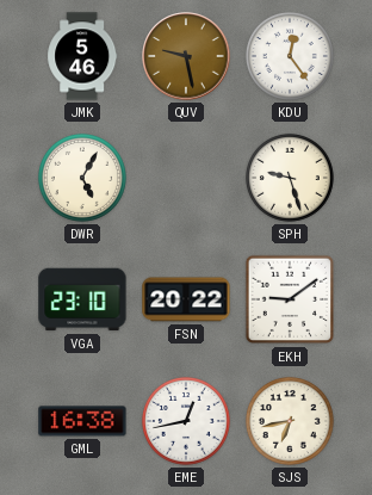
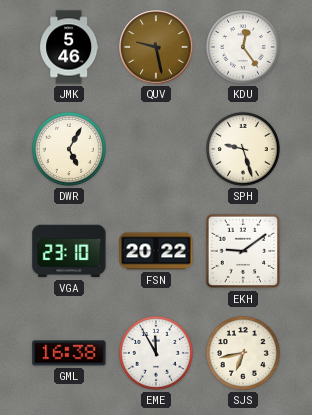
EME: 12:43 -> 11:55
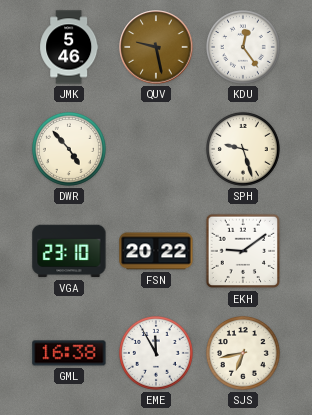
DWR: 5:05 -> 4:53
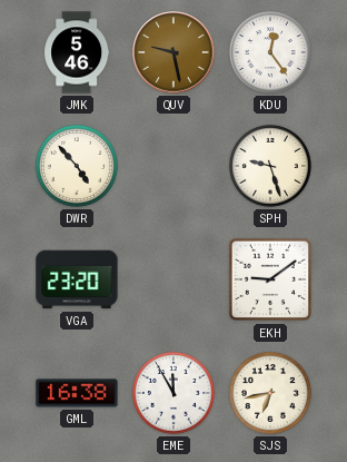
VGA: 23:10 -> 23:20
FSN: 20:22 -> none
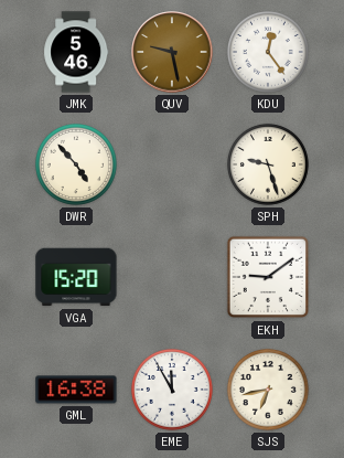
VGA: 23:20 -> 15:20
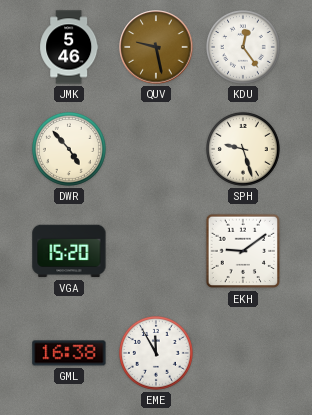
SJS: 6:43 -> none
